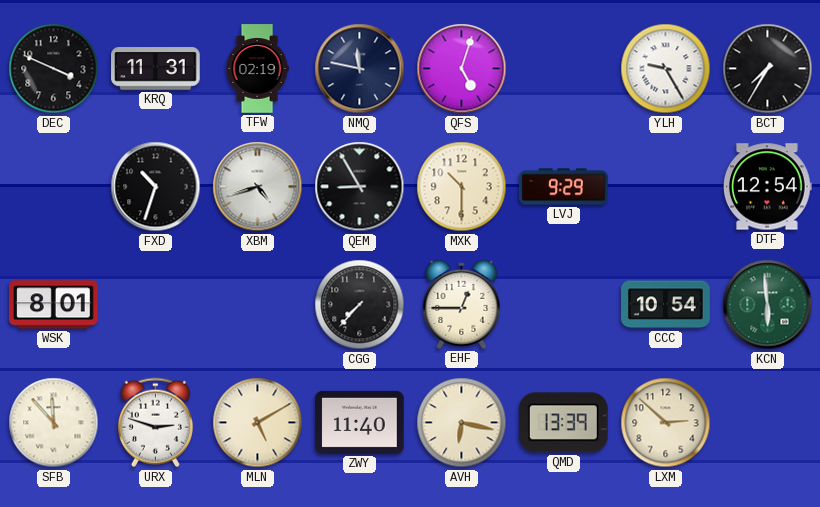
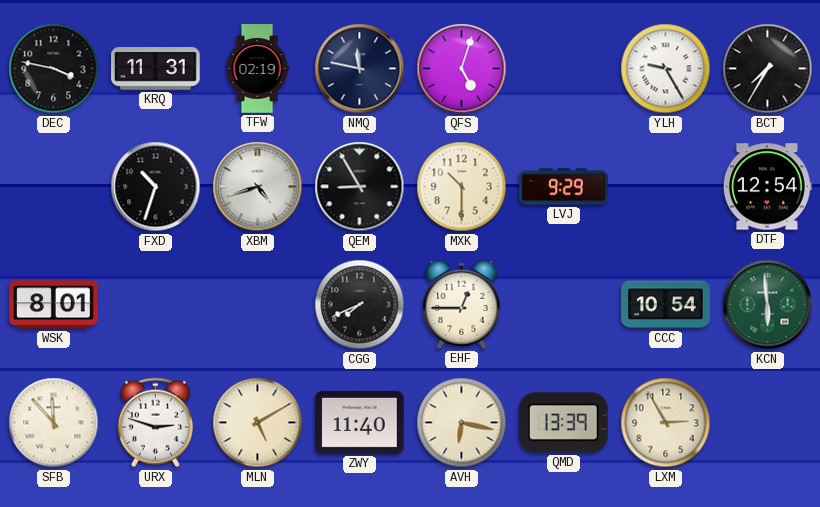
DEC: 3:49 -> 3:47
CGG: 7:37 -> 7:41
LXM: 2:52 -> 2:55
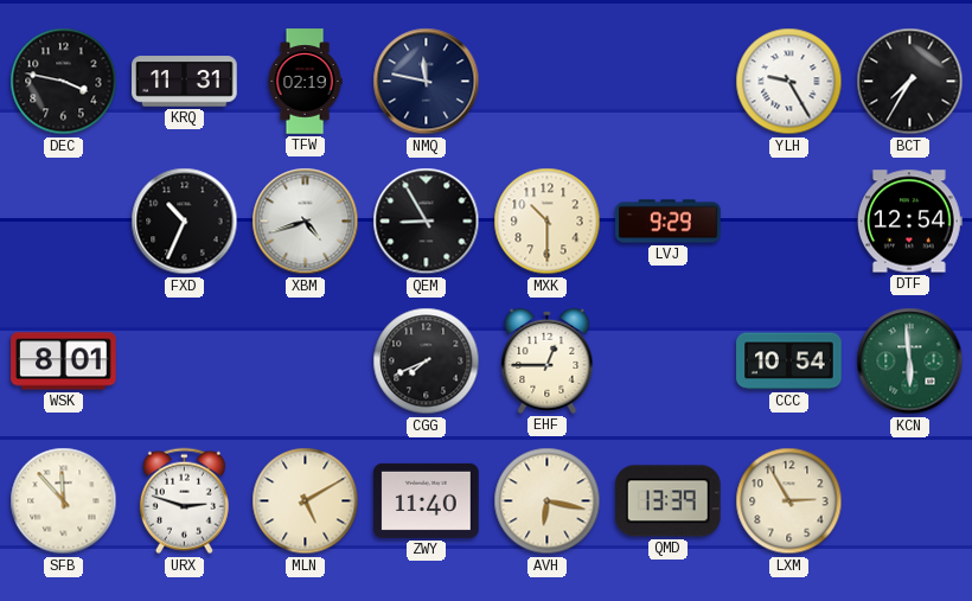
QFS: 5:03 -> none
FXD: 10:33 -> 10:34
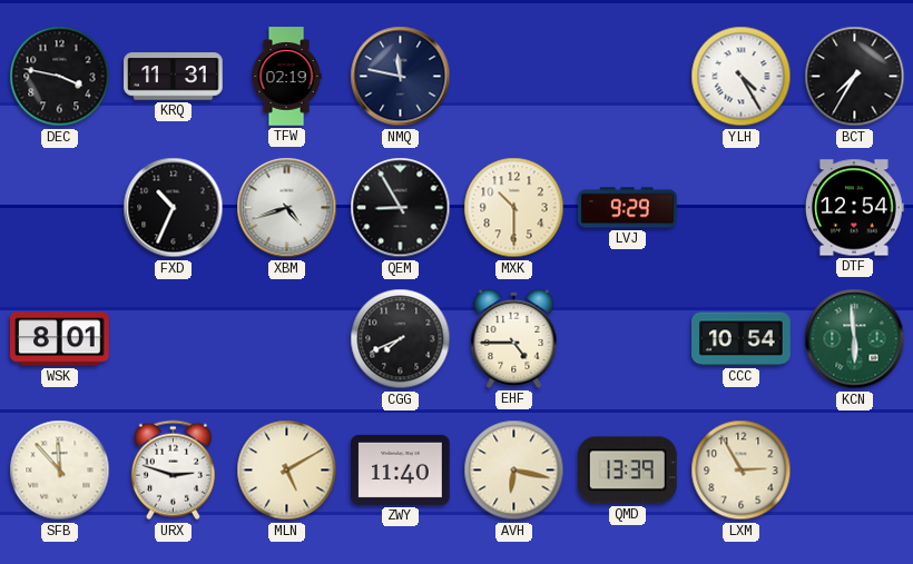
YLH: 9:25 -> 4:25
EHF: 12:45 -> 4:45
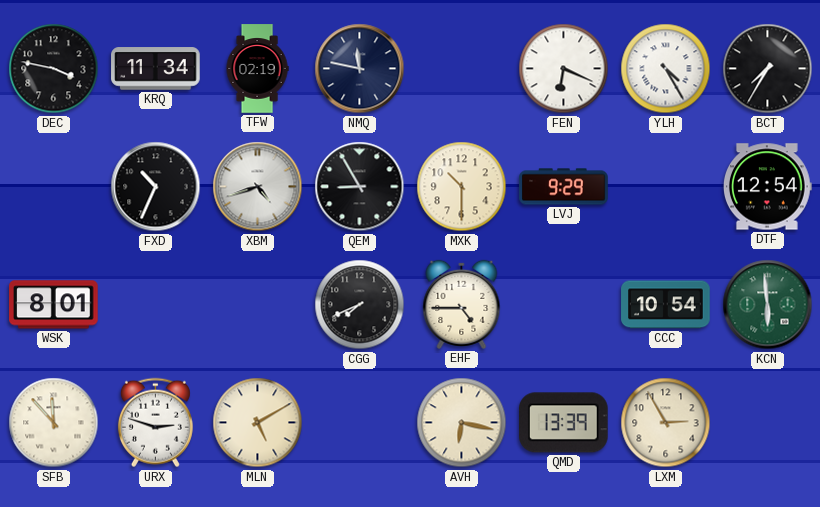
KRQ: 11:31 -> 11:34
FEN: none -> 6:19
ZWY: 11:40 -> none
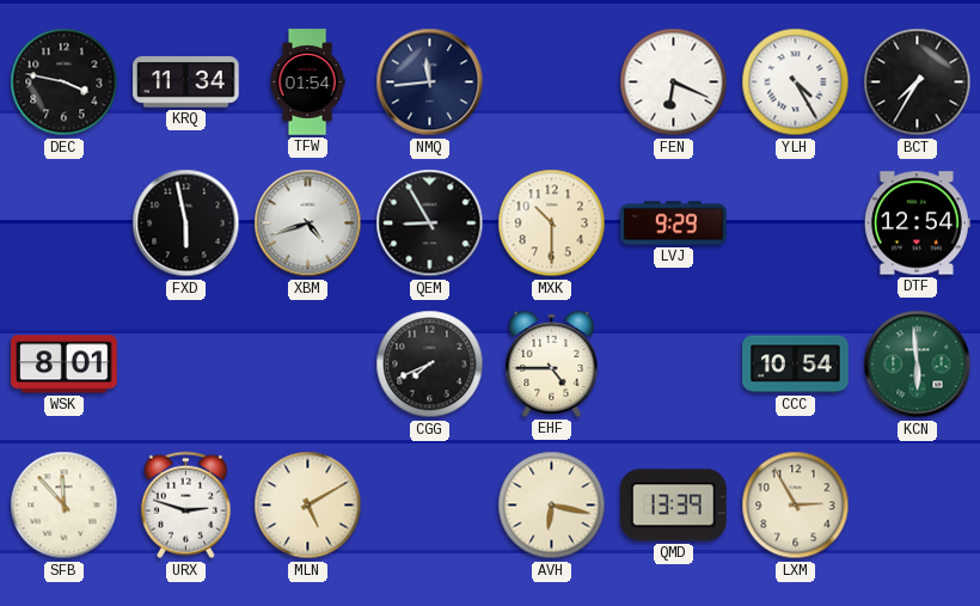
TFW: 02:19 -> 01:54
NMQ: 11:47 -> 11:44
FXD: 10:34 -> 5:58
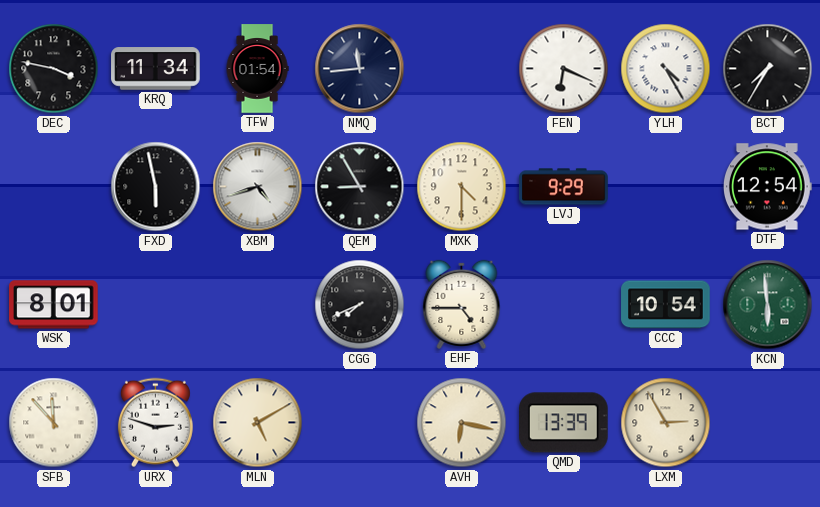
MXK: 10:30 -> 4:30
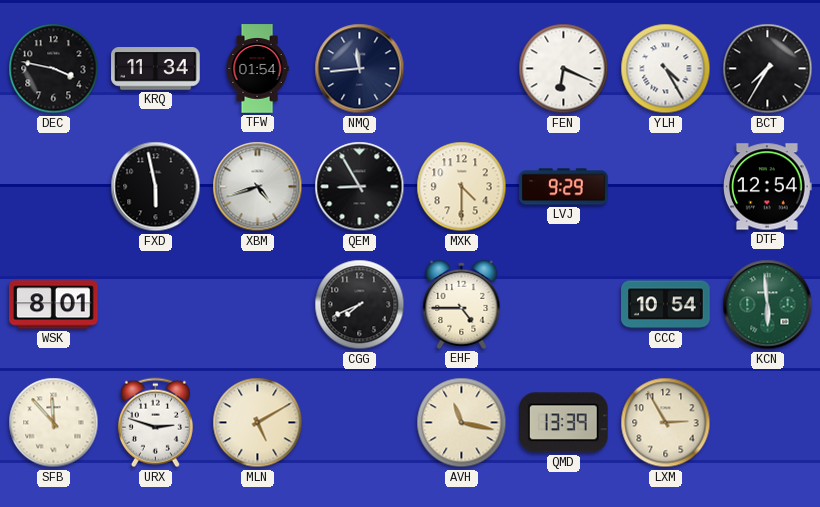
AVH: 6:17 -> 11:17
